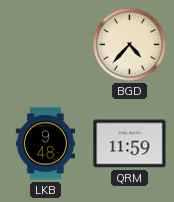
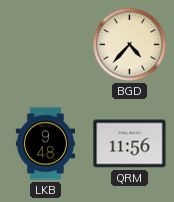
QRM: 11:59 -> 11:56
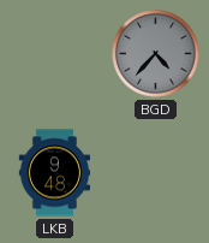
BGD dial: cream -> grey
QRM: 11:56 -> none
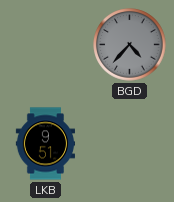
LKB: 9:48 -> 9:51
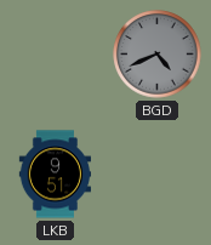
BGD: 4:37 -> 4:41
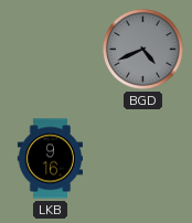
LKB: 9:51 -> 9:16
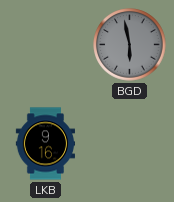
BGD: 4:41 -> 5:58
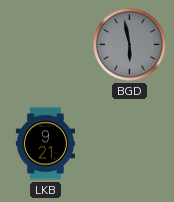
LKB: 9:16 -> 9:21
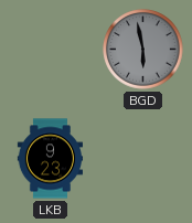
LKB: 9:21 -> 9:23
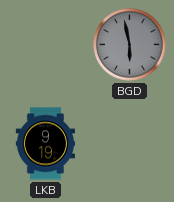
LKB: 9:23 -> 9:19
